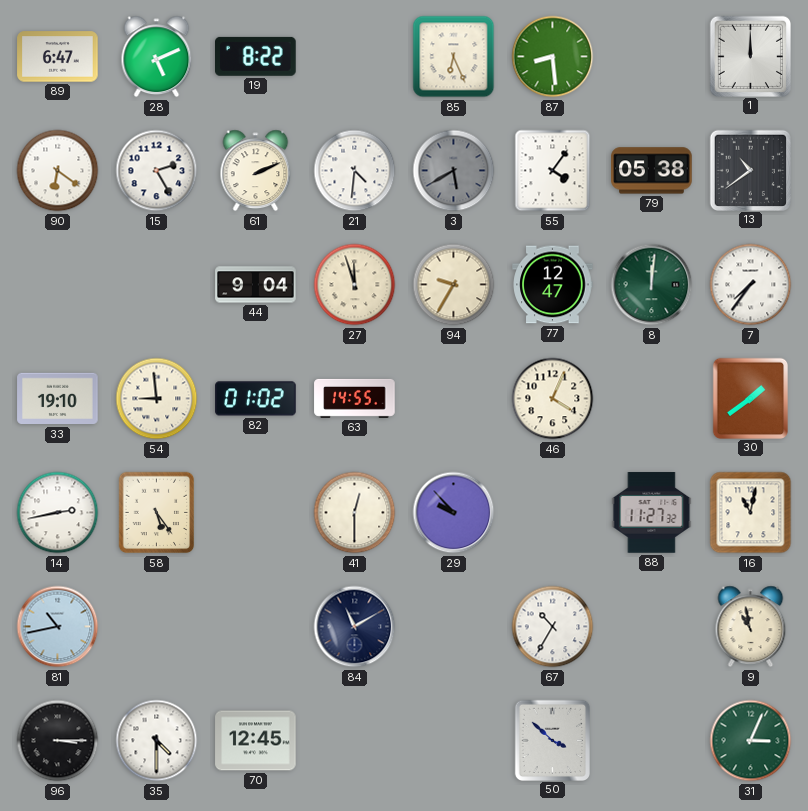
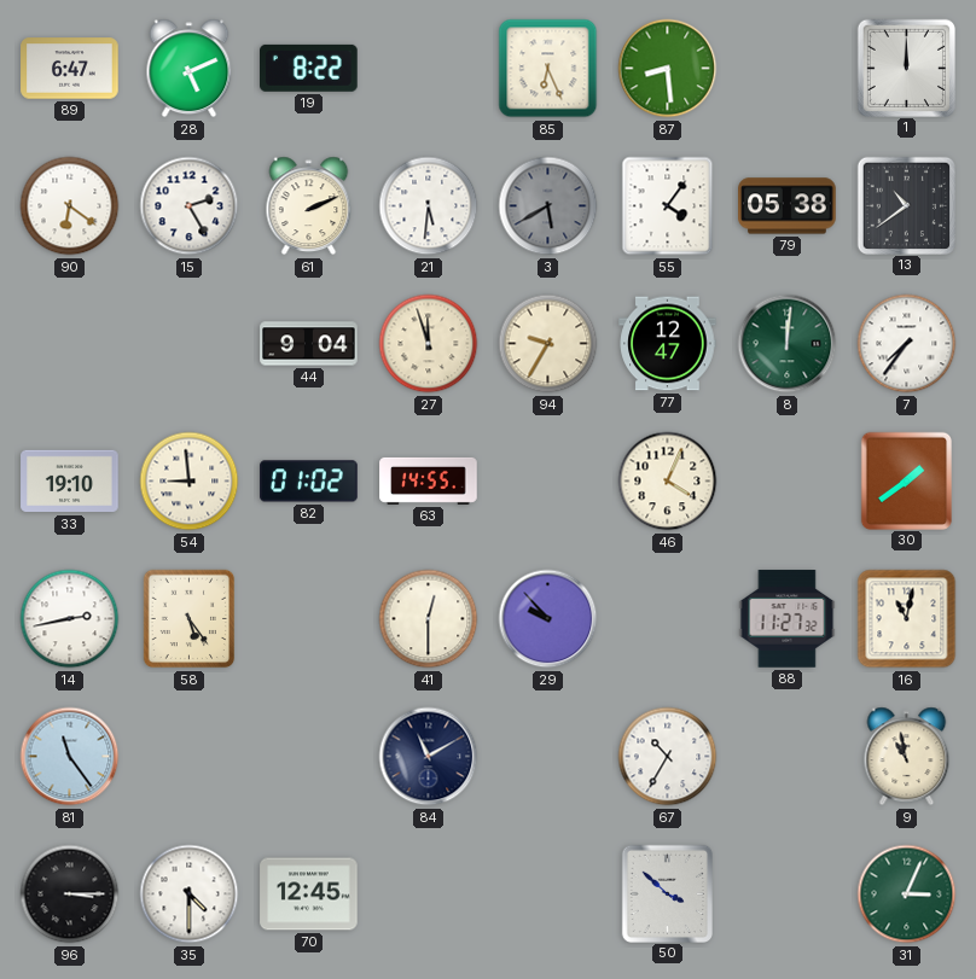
21: 4:31 -> 5:31
81: 10:43 -> 11:24
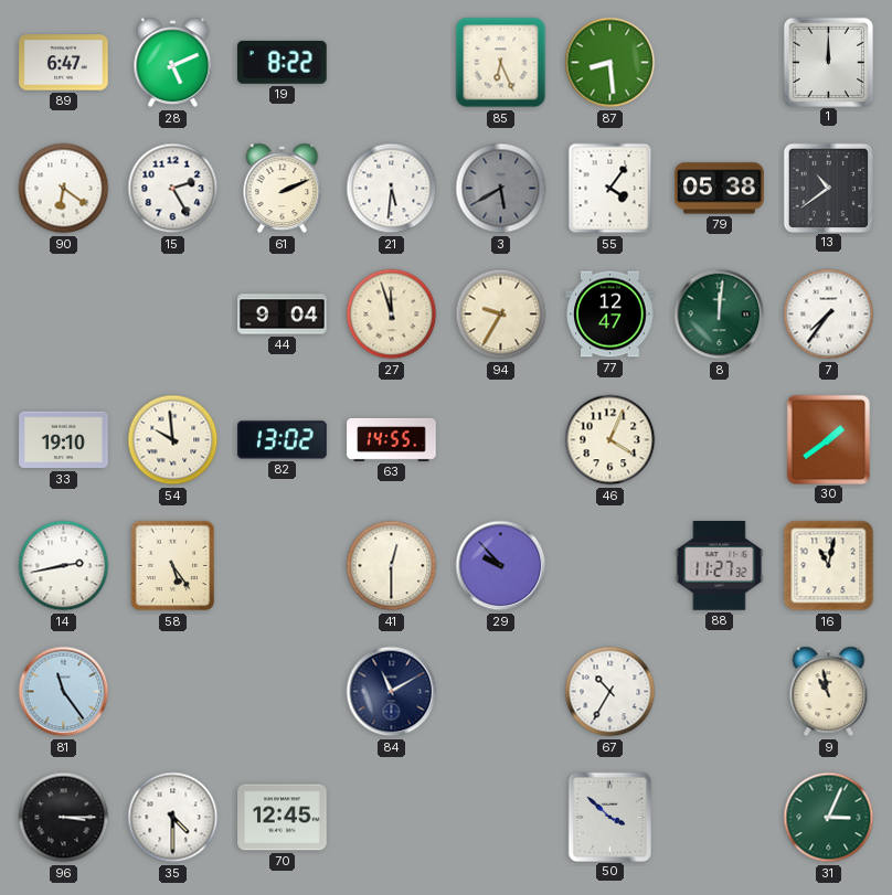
54: 8:59 -> 9:59
82: 01:02 -> 13:02
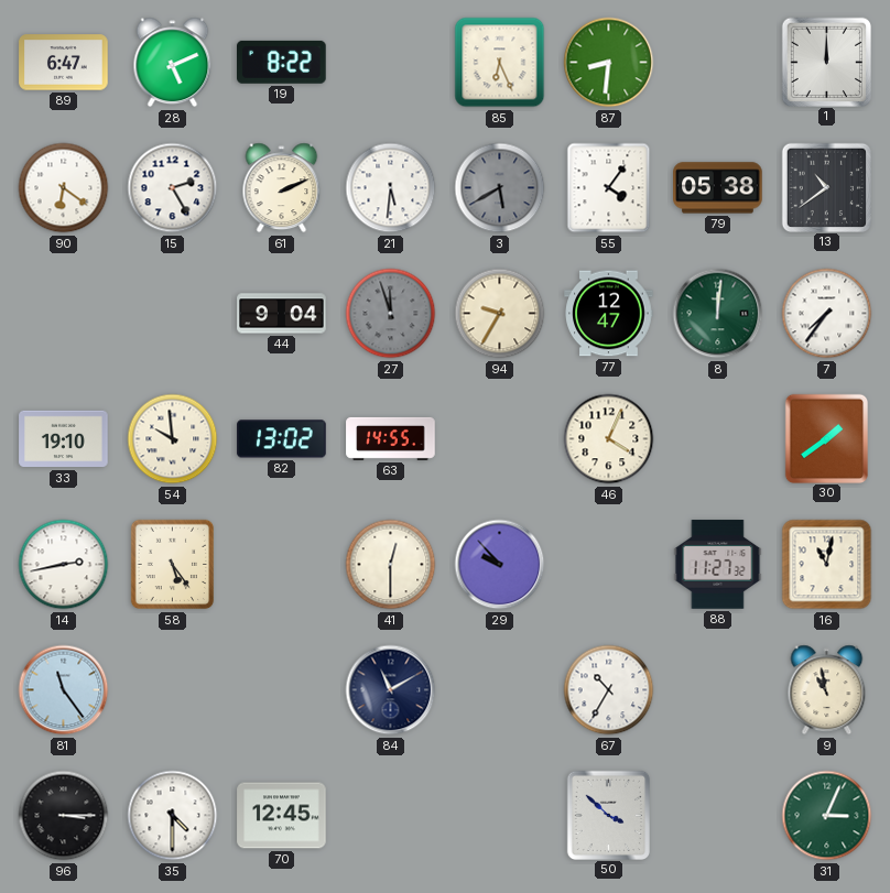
87: 8:29 -> 8:31
27 dial: cream -> grey
